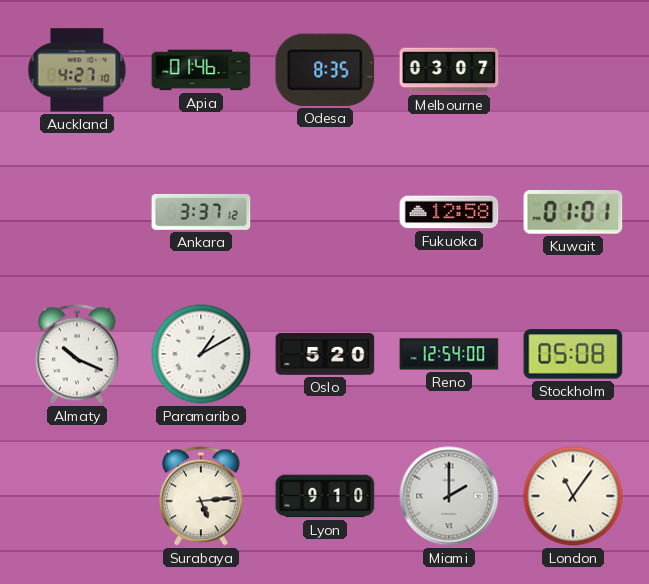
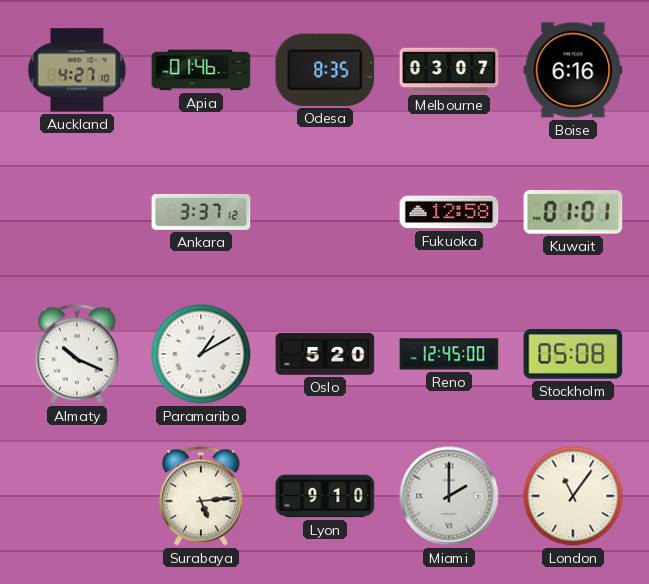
Boise: none -> 6:16
Reno: 12:54 -> 12:45
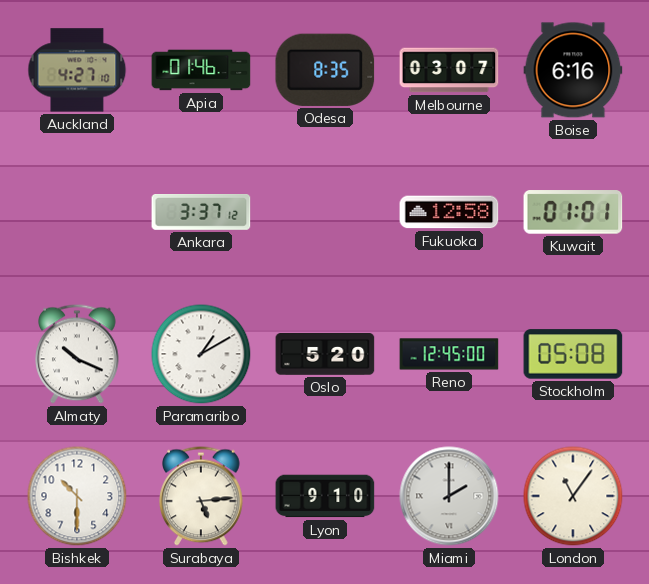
Bishkek: none -> 10:30
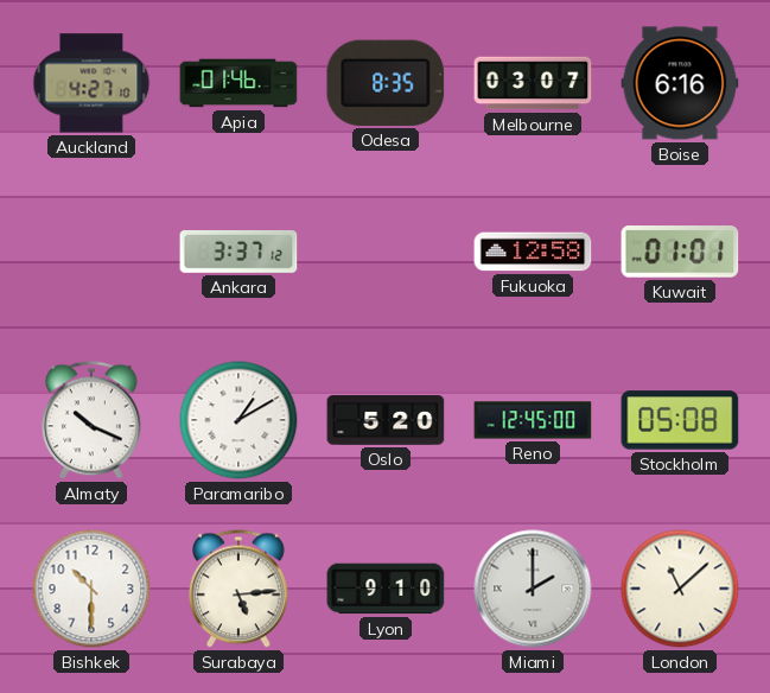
London: 11:06 -> 11:08
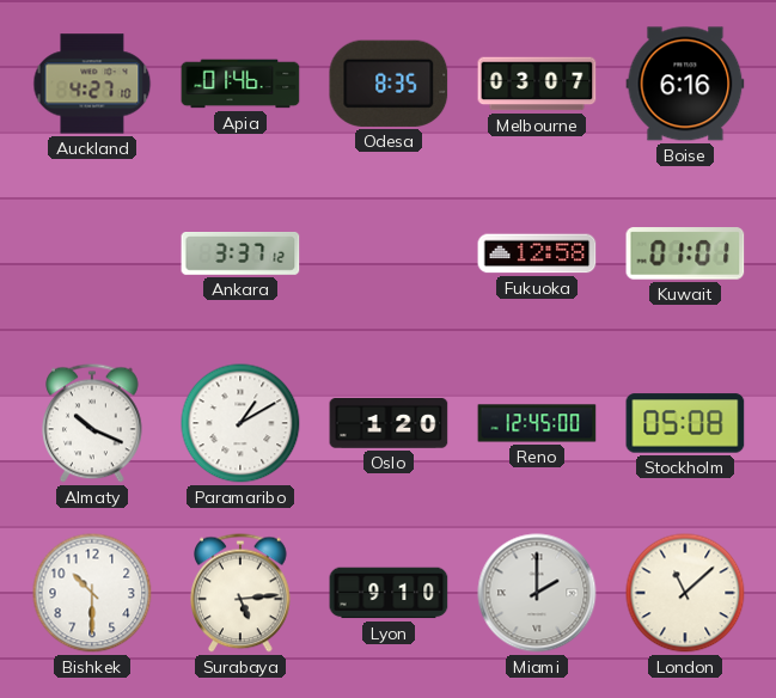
Oslo: 5:20 -> 1:20
